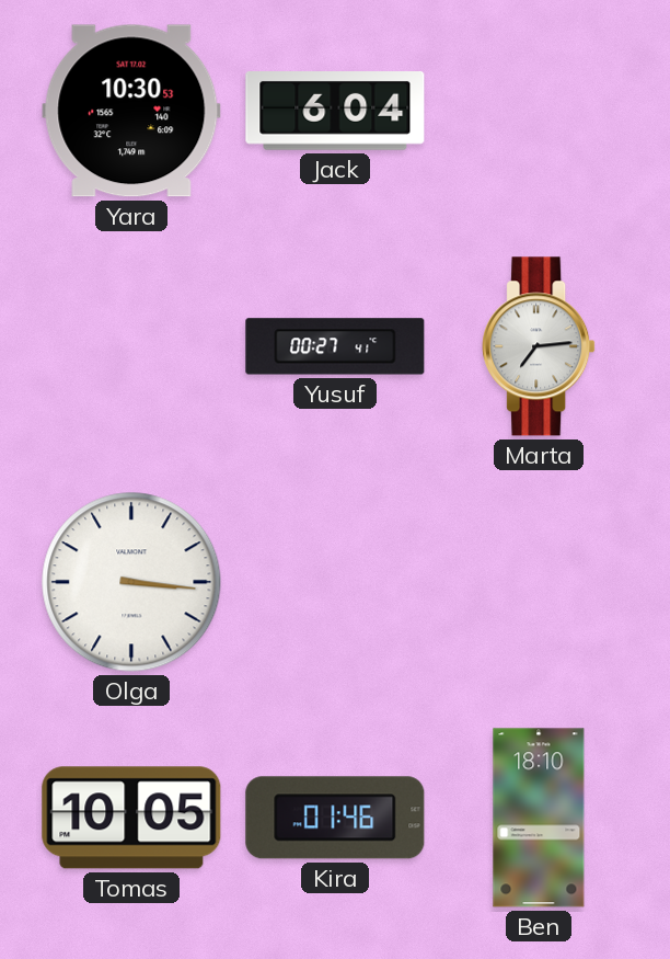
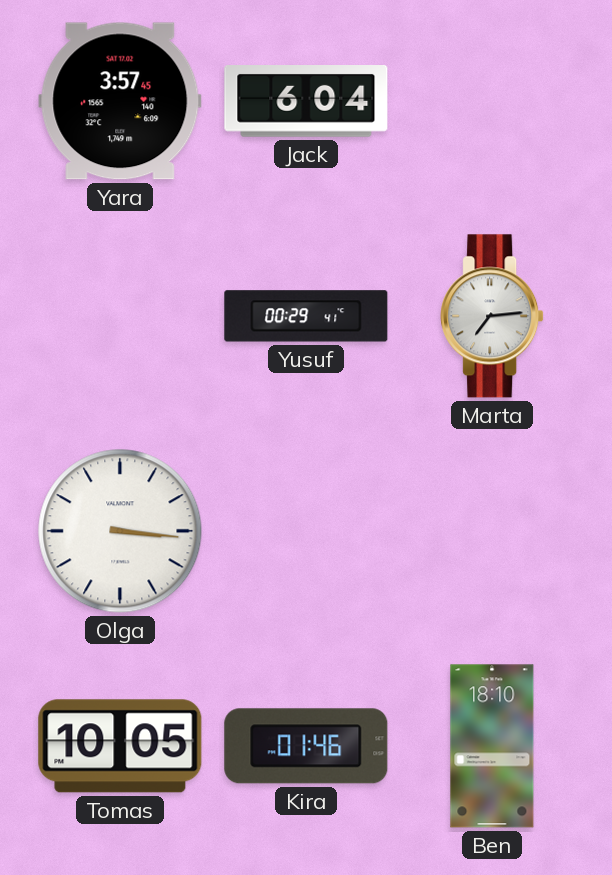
Yara: 10:30 -> 3:57
Yusuf: 00:27 -> 00:29
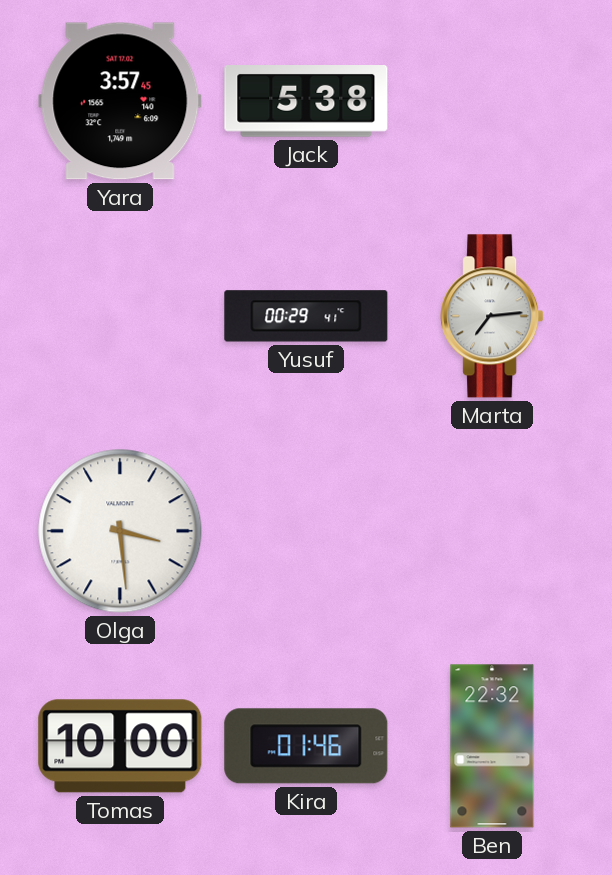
Jack: 6:04 -> 5:38
Olga: 3:16 -> 3:29
Tomas: 10:05 -> 10:00
Ben: 18:10 -> 22:32
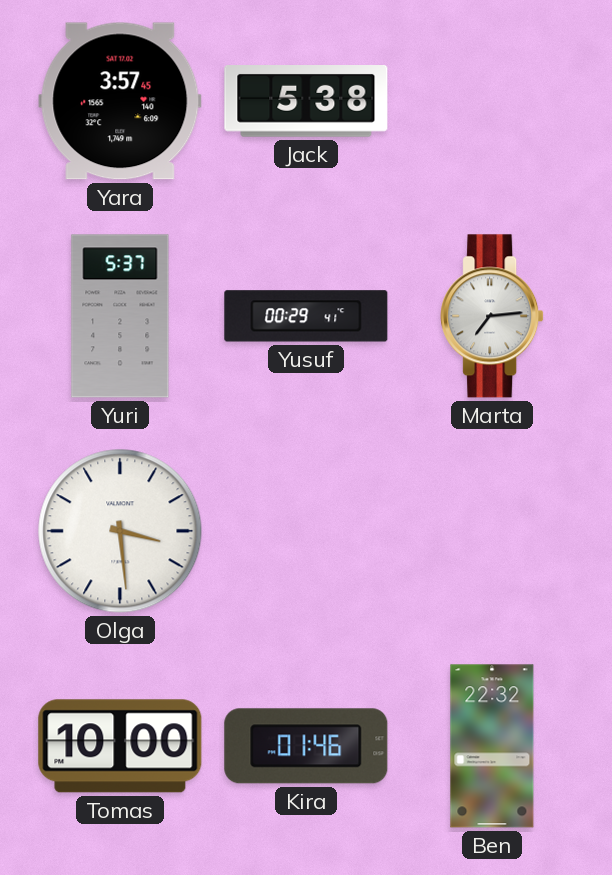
Yuri: none -> 5:37
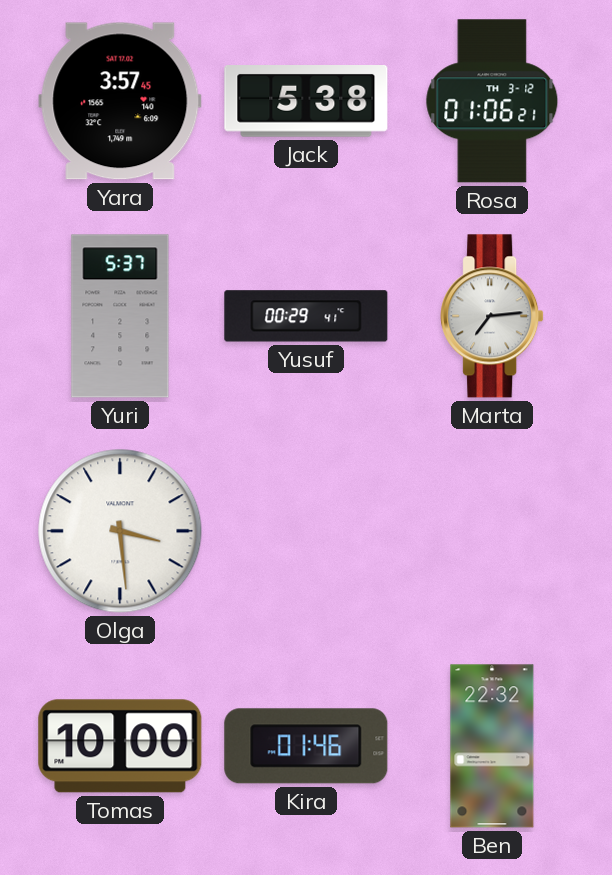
Rosa: none -> 01:06
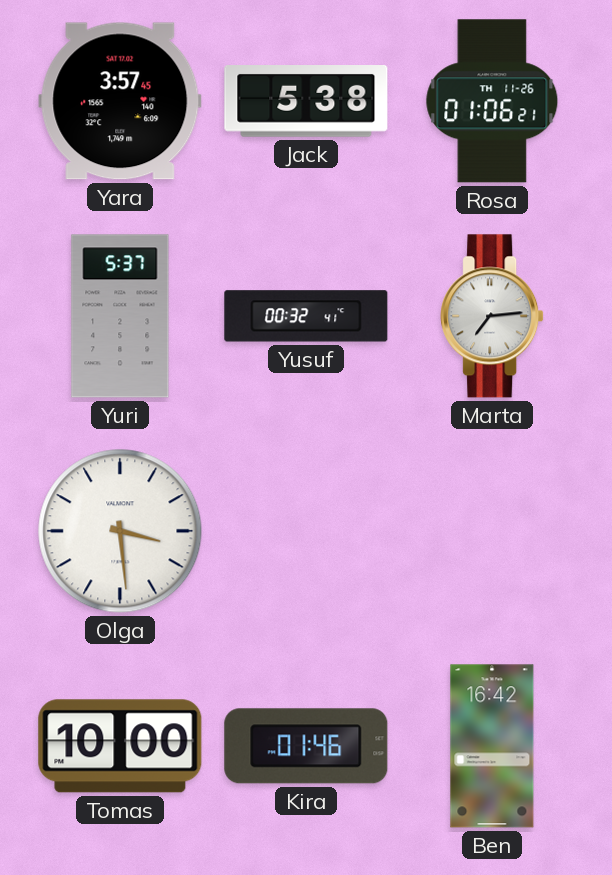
Rosa date: TH 3-12 -> TH 11-26
Yusuf: 00:29 -> 00:32
Ben: 22:32 -> 16:42
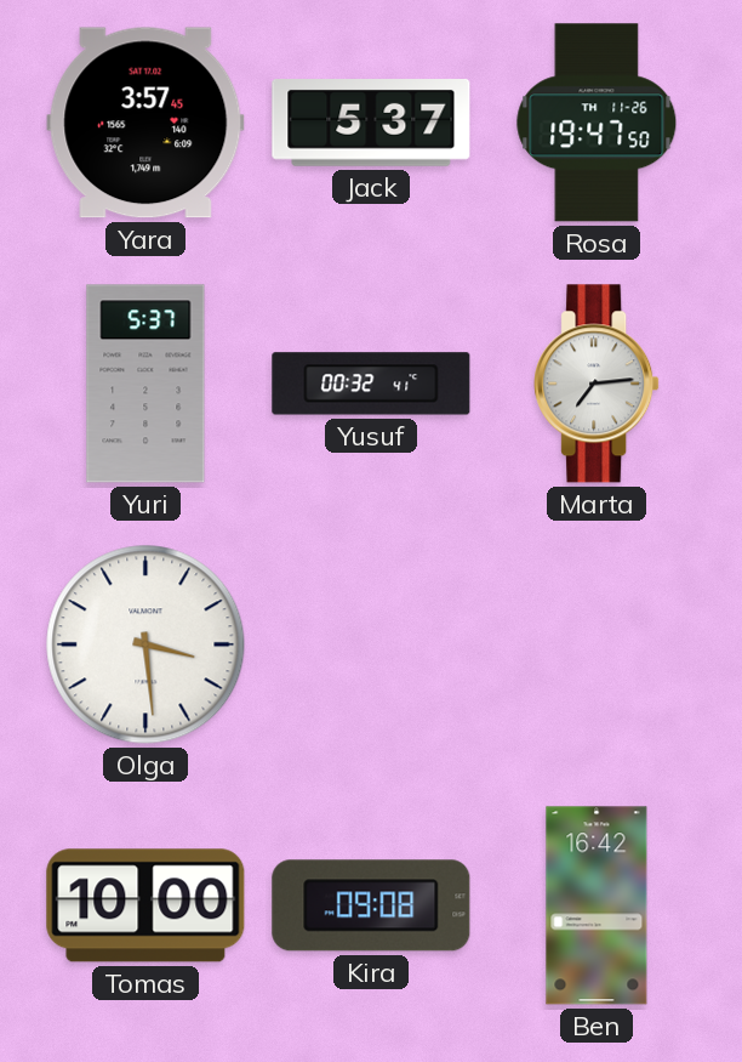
Jack: 5:38 -> 5:37
Rosa: 01:06 -> 19:47
Kira: 01:46 -> 09:08
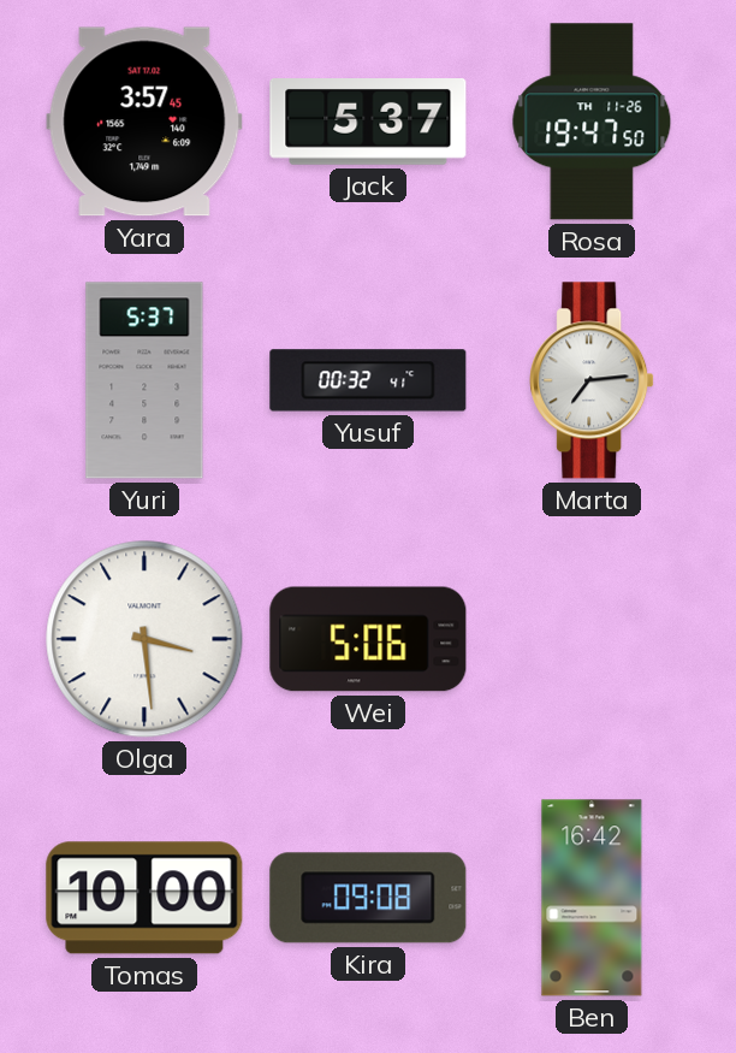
Wei: none -> 5:06
